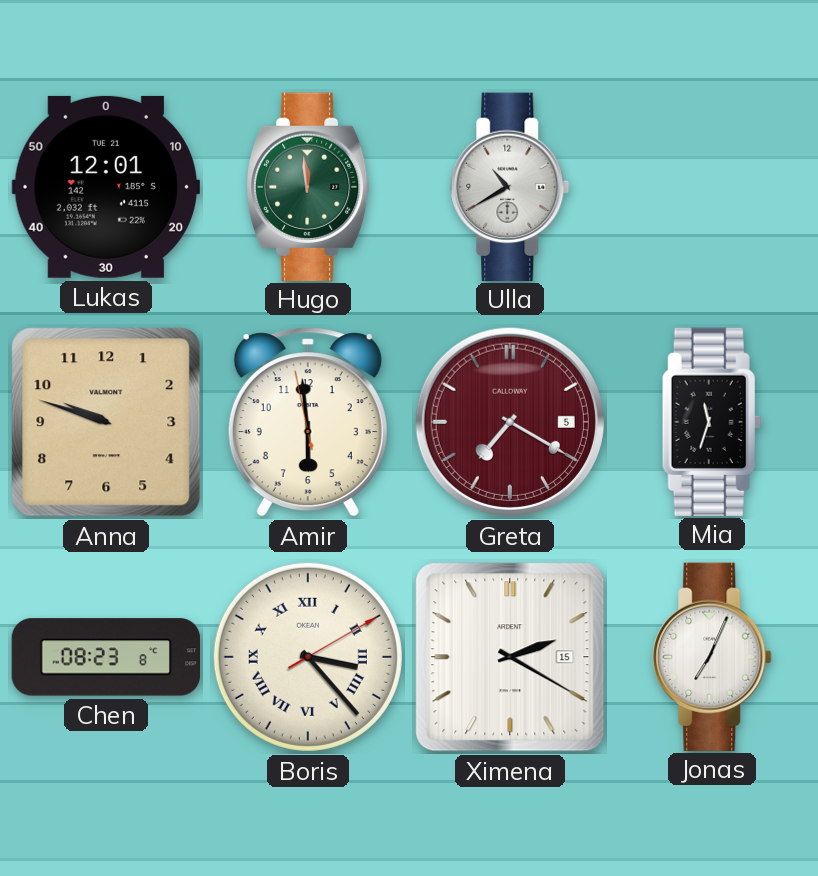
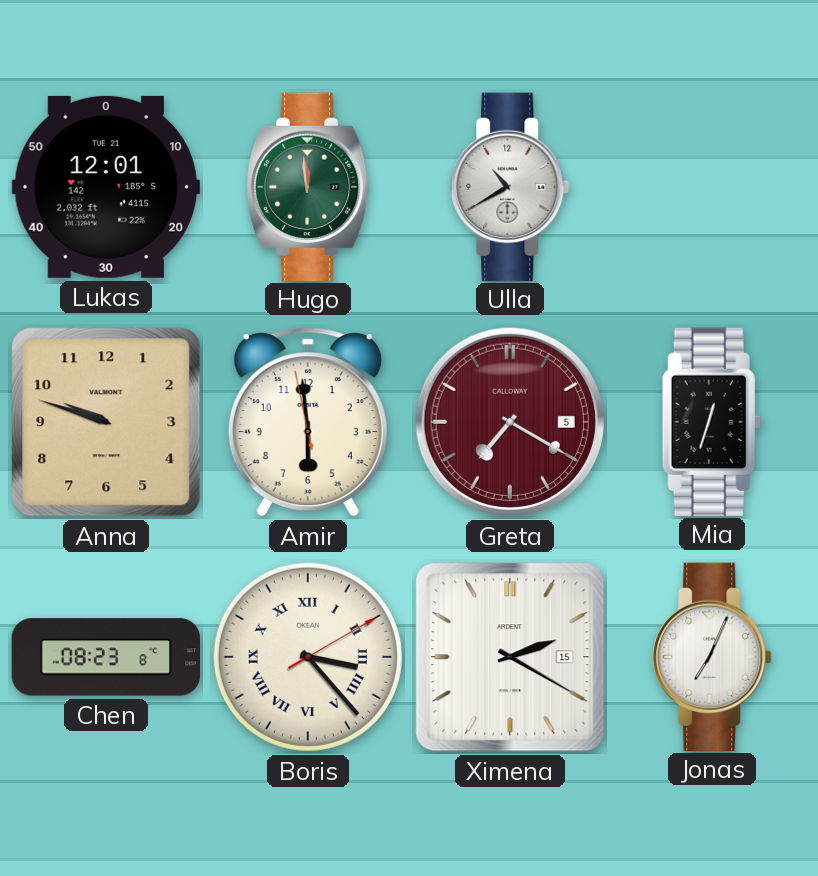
Mia: 11:33 -> 12:33
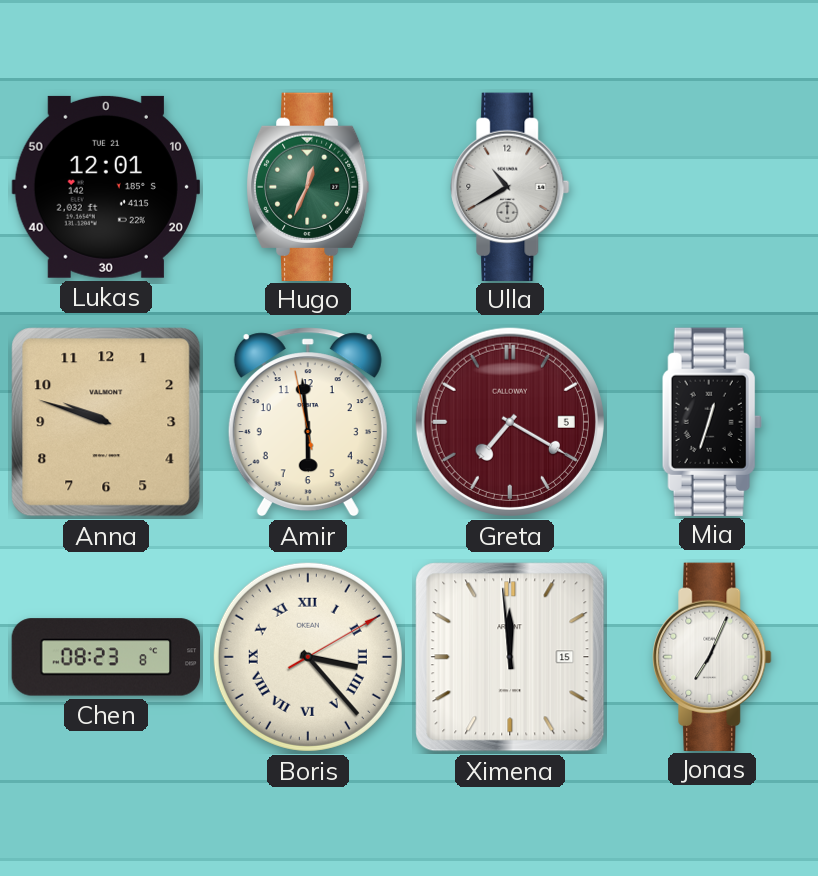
Hugo: 11:59 -> 12:34
Ximena: 2:20 -> 11:59
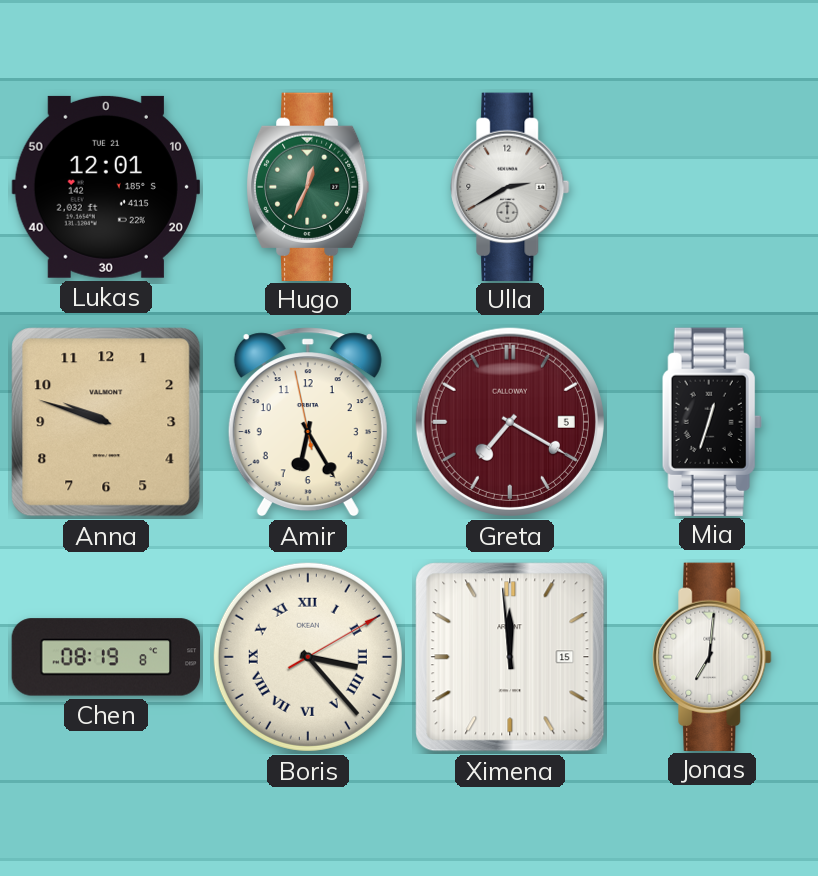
Ulla: 10:40 -> 2:40
Amir: 5:58 -> 6:24
Chen: 08:23 -> 08:19
Jonas: 7:04 -> 7:01
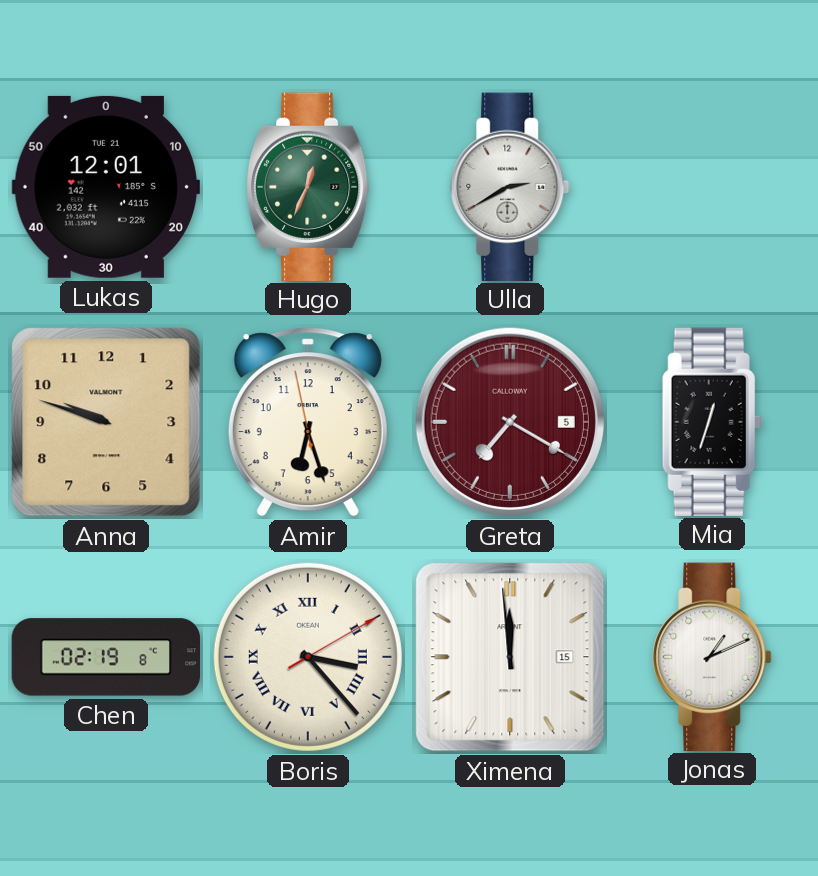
Amir: 6:24 -> 6:26
Chen: 08:19 -> 02:19
Jonas: 7:01 -> 1:11
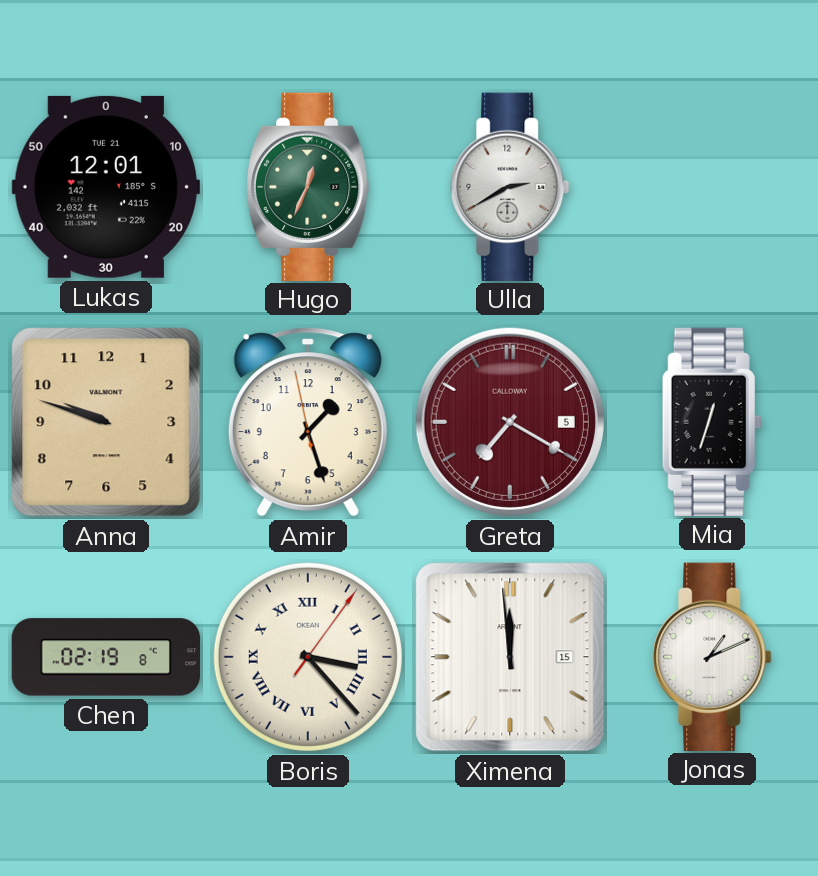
Amir: 6:26 -> 1:26
Boris: 3:23:10 -> 3:23:06
